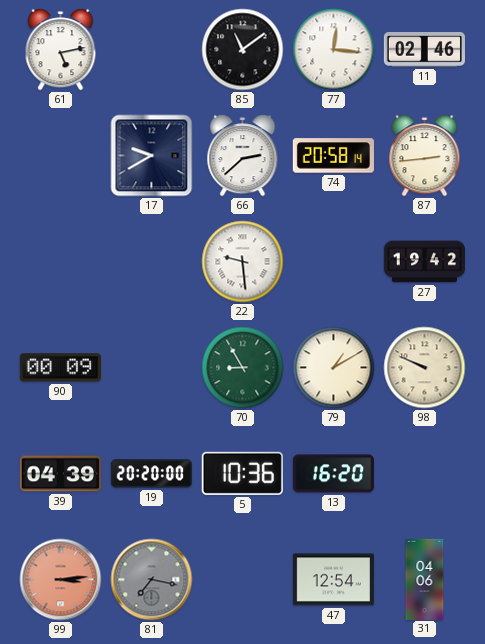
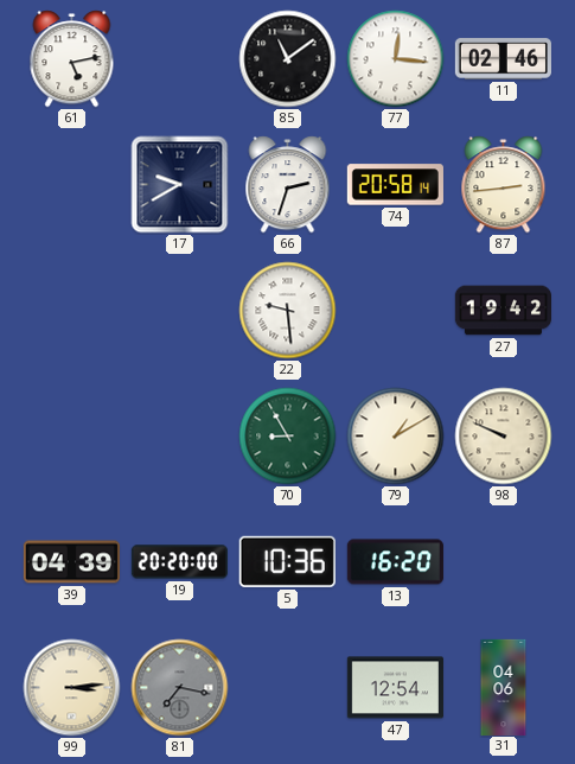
66: 2:38 -> 2:33
90: 00:09 -> none
99 dial: salmon -> cream
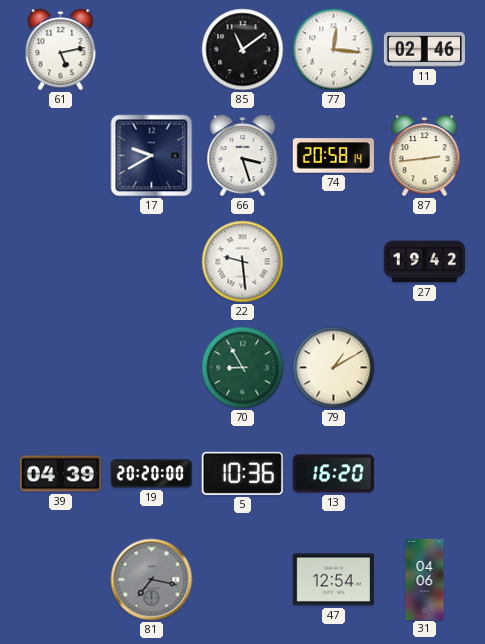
66: 2:33 -> 3:27
98: 9:49 -> none
99: 3:14 -> none
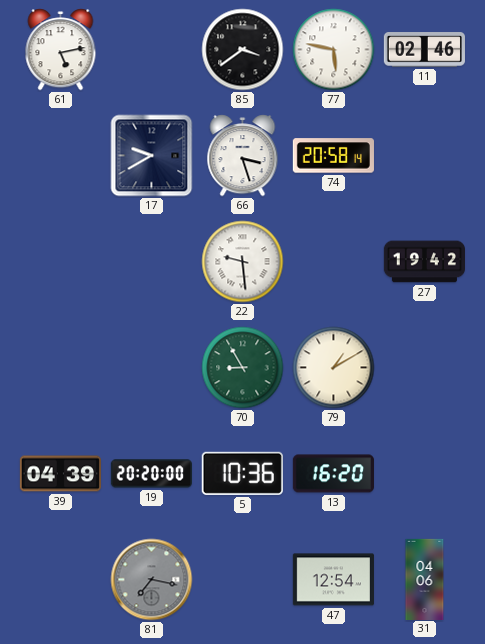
85: 11:09 -> 3:39
77: 12:16 -> 5:47
87: 2:44 -> none
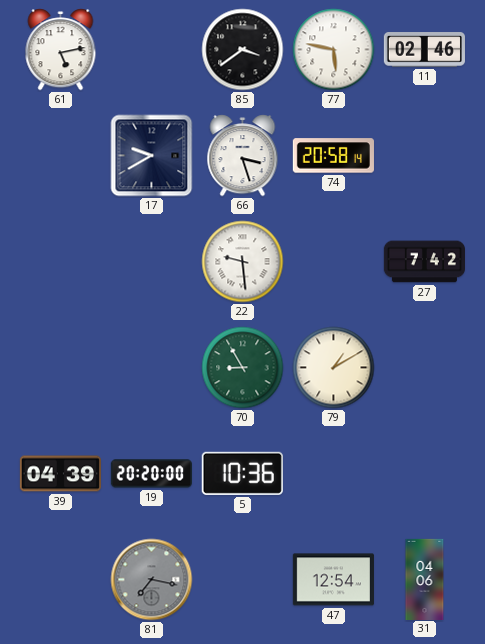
27: 19:42 -> 7:42
13: 16:20 -> none
